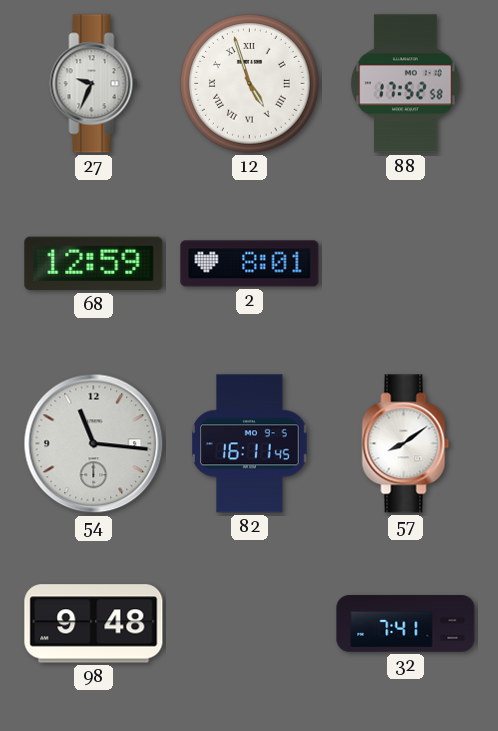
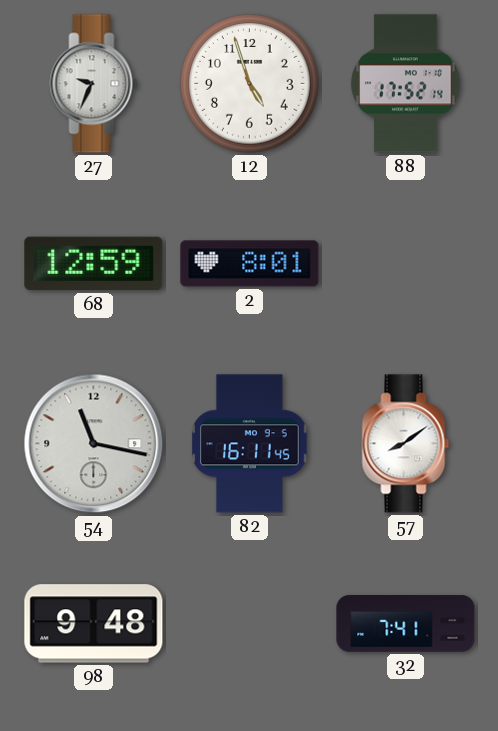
12 numerals: Roman -> Arabic
88: 17:52:58 -> 17:52:14
54: 11:16 -> 11:17
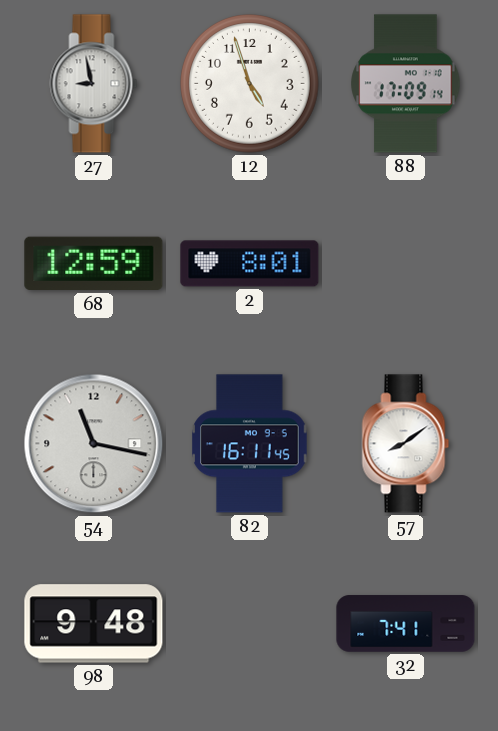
27: 9:34 -> 8:58
88: 17:52 -> 17:09
